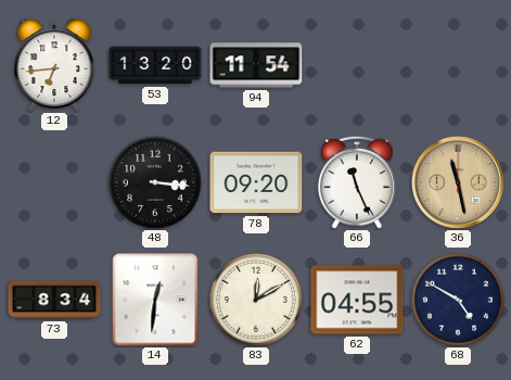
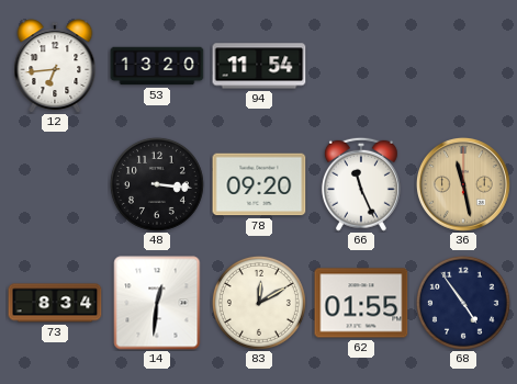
62: 04:55 -> 01:55
68: 4:50 -> 4:54
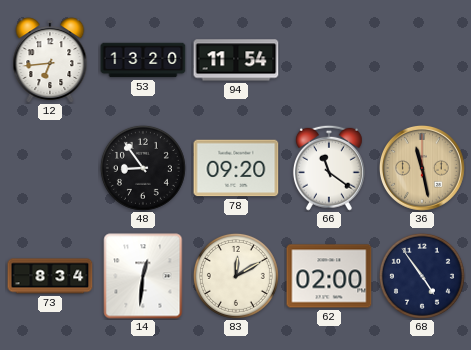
48: 3:16 -> 8:54
66: 11:26 -> 11:21
62: 01:55 -> 02:00
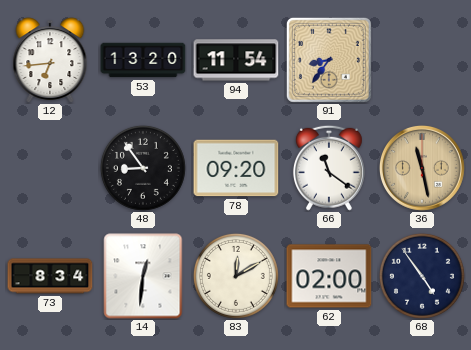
91: none -> 8:36
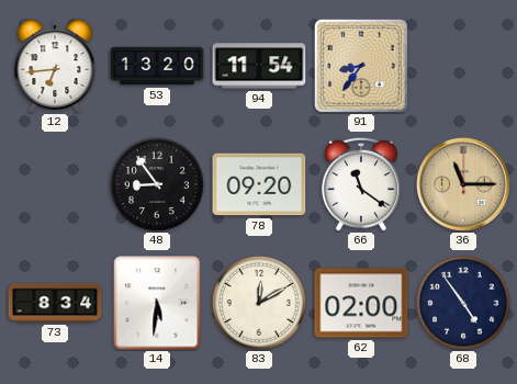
36: 11:28 -> 11:15
14: 12:31 -> 5:31
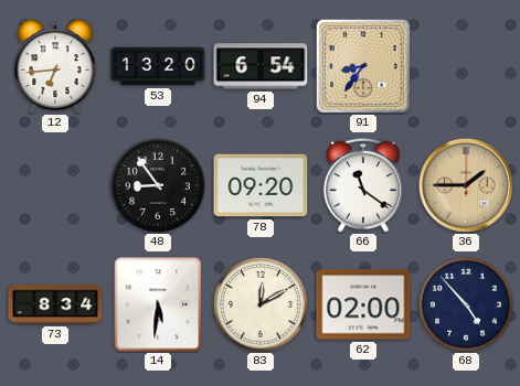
94: 11:54 -> 6:54
36: 11:15 -> 1:45
68: 4:54 -> 4:53
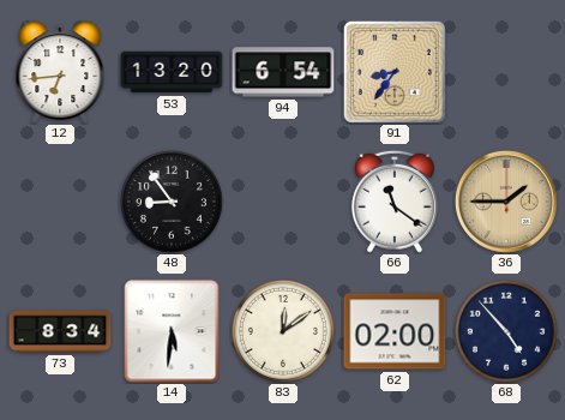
78: 09:20 -> none
83: 12:10 -> 12:09
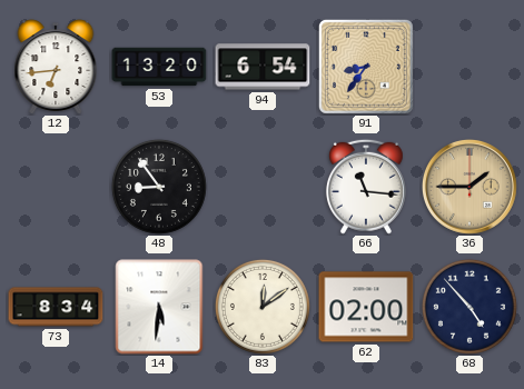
66: 11:21 -> 11:16
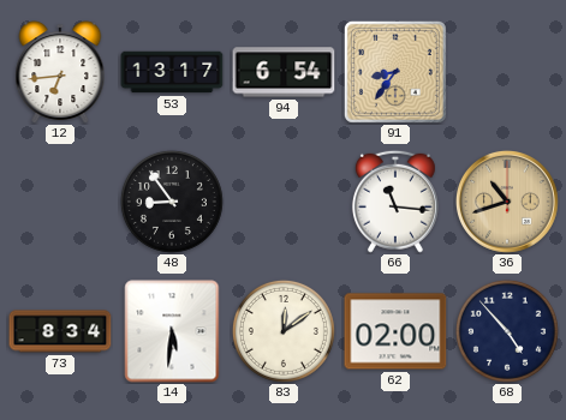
53: 13:20 -> 13:17
36: 1:45 -> 10:42
